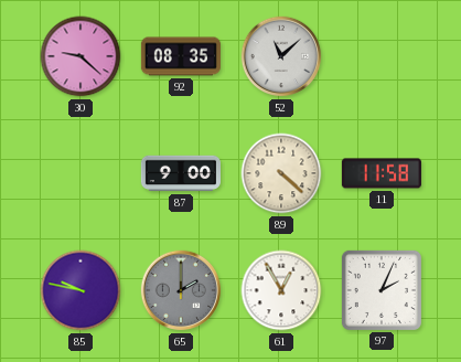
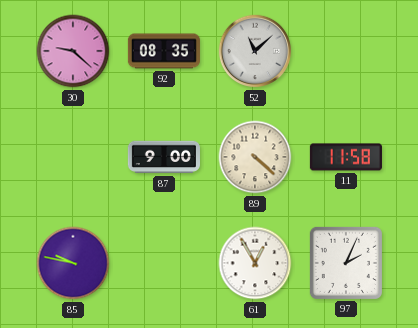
65: 2:00 -> none
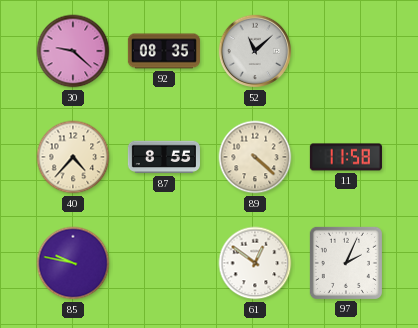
40: none -> 4:37
87: 9:00 -> 8:55
61: 12:55 -> 12:51
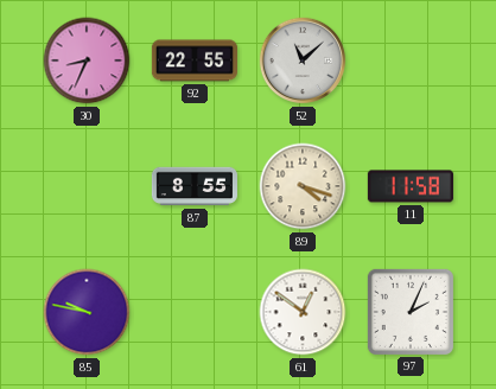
30: 9:22 -> 8:34
92: 08:35 -> 22:55
40: 4:37 -> none
89: 4:22 -> 4:18
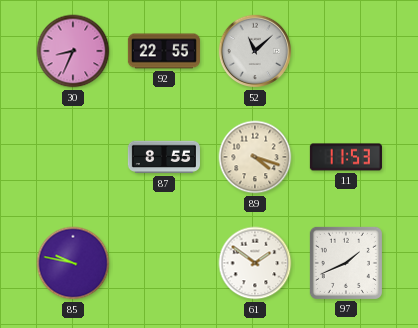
11: 11:58 -> 11:53
61: 12:51 -> 1:51
97: 2:04 -> 1:41
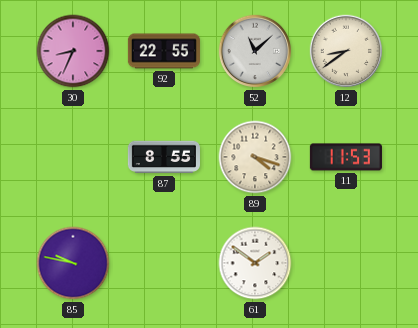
12: none -> 8:39
97: 1:41 -> none
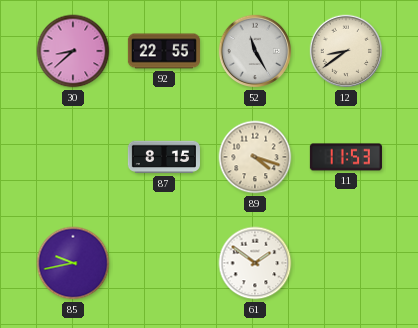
30: 8:34 -> 8:38
52: 11:08 -> 11:25
87: 8:55 -> 8:15
85: 9:47 -> 9:43
